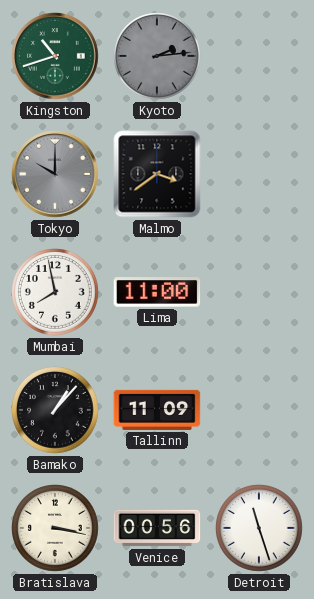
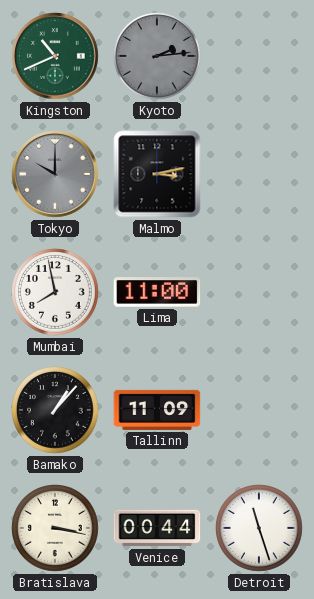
Kingston: 10:42 -> 10:41
Malmo: 3:39 -> 3:13
Venice: 00:56 -> 00:44
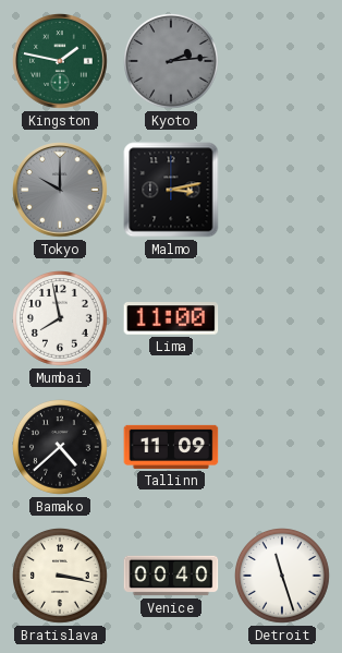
Kingston: 10:41 -> 1:47
Bamako: 1:07 -> 4:38
Venice: 00:44 -> 00:40
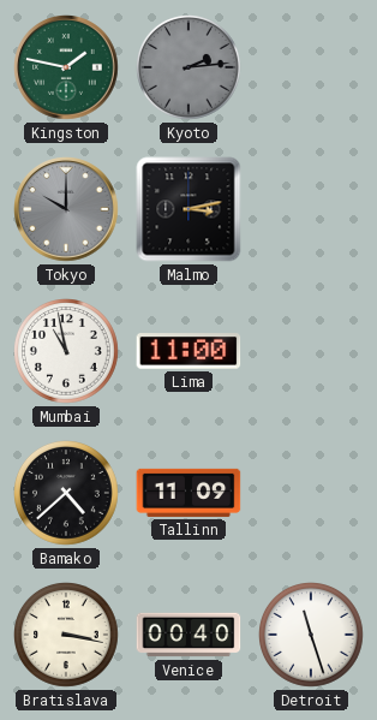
Mumbai: 7:58 -> 10:58
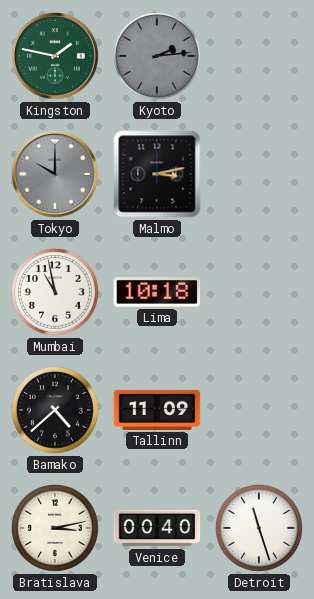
Lima: 11:00 -> 10:18
Bratislava: 3:17 -> 3:13
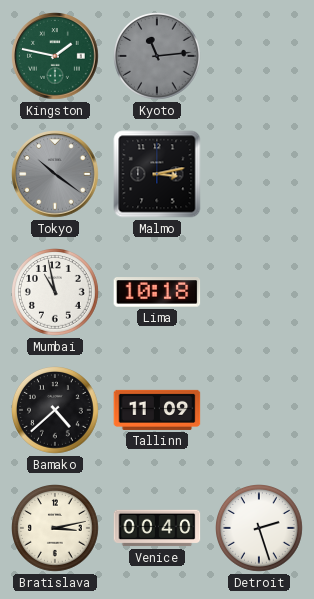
Kyoto: 2:14 -> 11:14
Tokyo: 10:00 -> 10:21
Detroit: 11:27 -> 2:27
